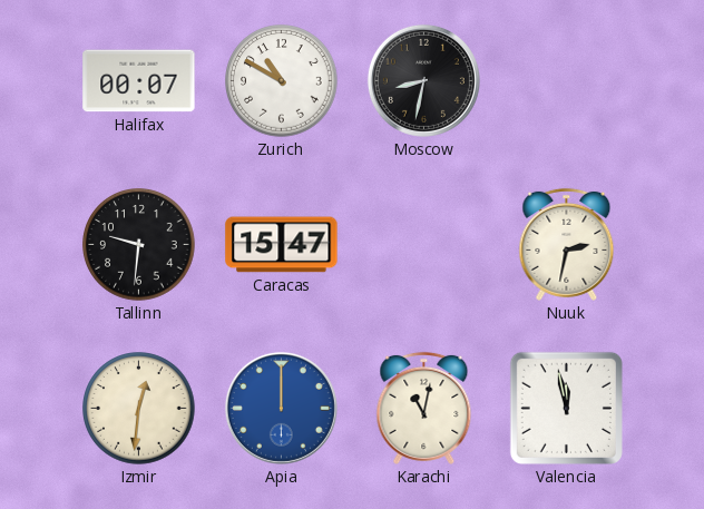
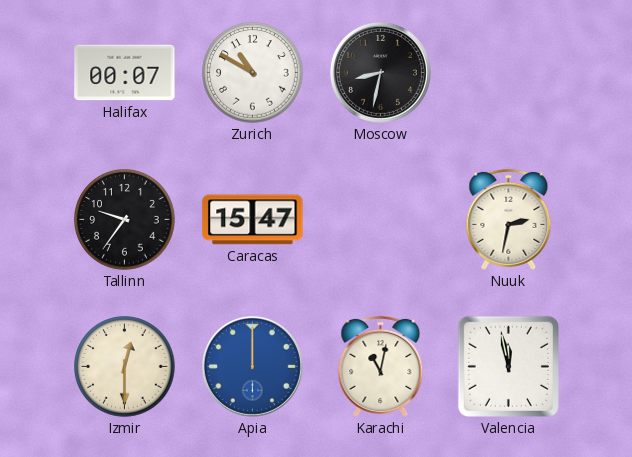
Tallinn: 9:31 -> 9:36
Izmir: 12:31 -> 12:30
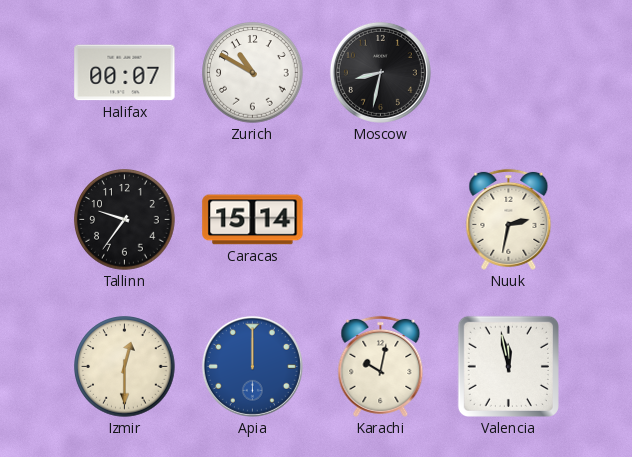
Caracas: 15:47 -> 15:14
Karachi: 11:02 -> 10:02
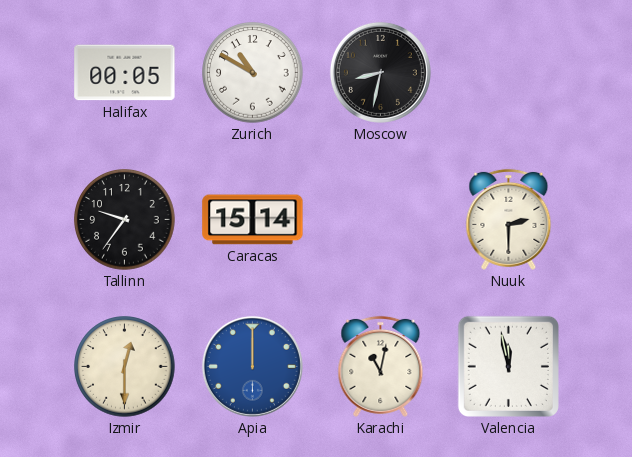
Halifax: 00:07 -> 00:05
Nuuk: 2:32 -> 2:30
Karachi: 10:02 -> 11:02
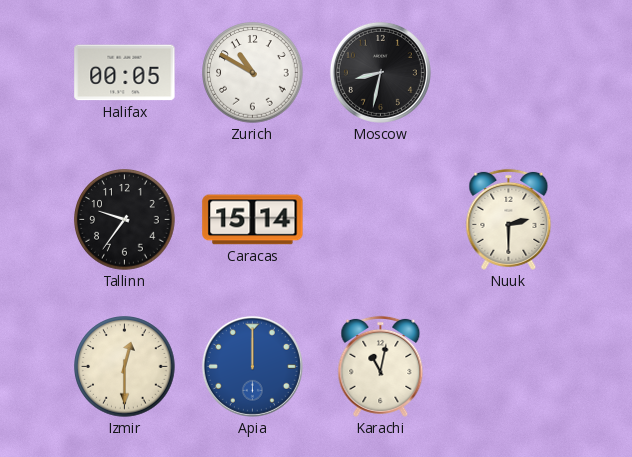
Valencia: 11:58 -> none
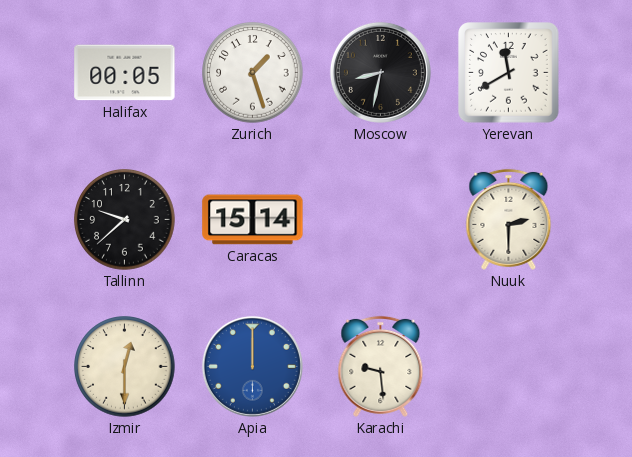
Zurich: 10:50 -> 1:27
Yerevan: none -> 11:40
Tallinn: 9:36 -> 9:38
Karachi: 11:02 -> 9:29
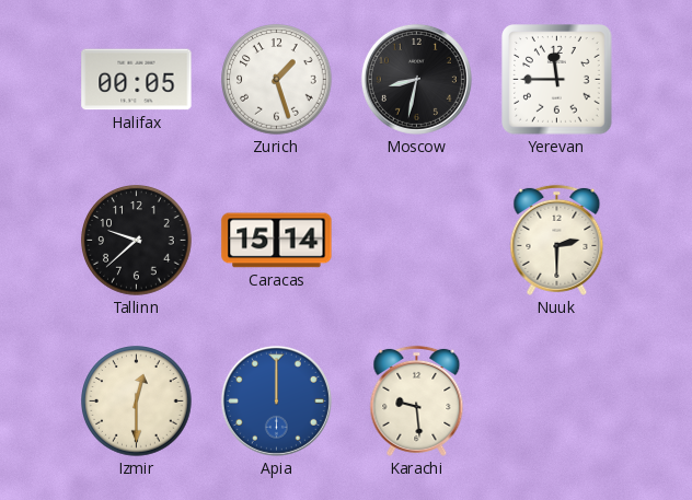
Yerevan: 11:40 -> 11:45
